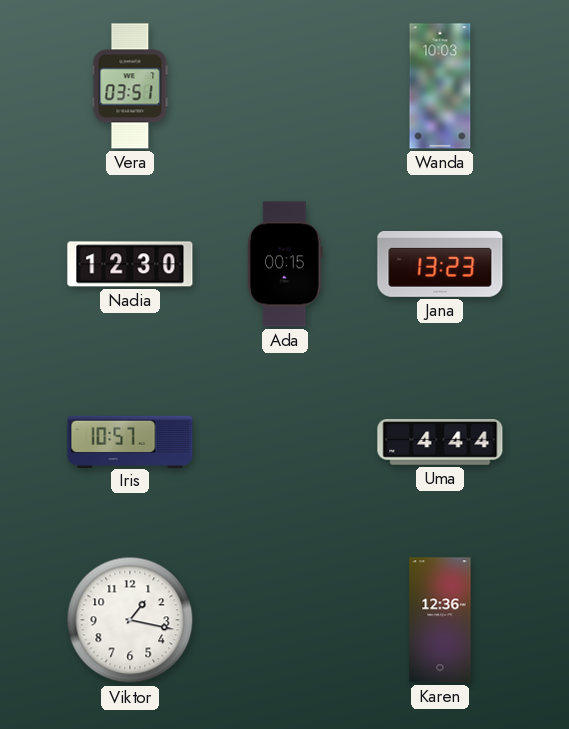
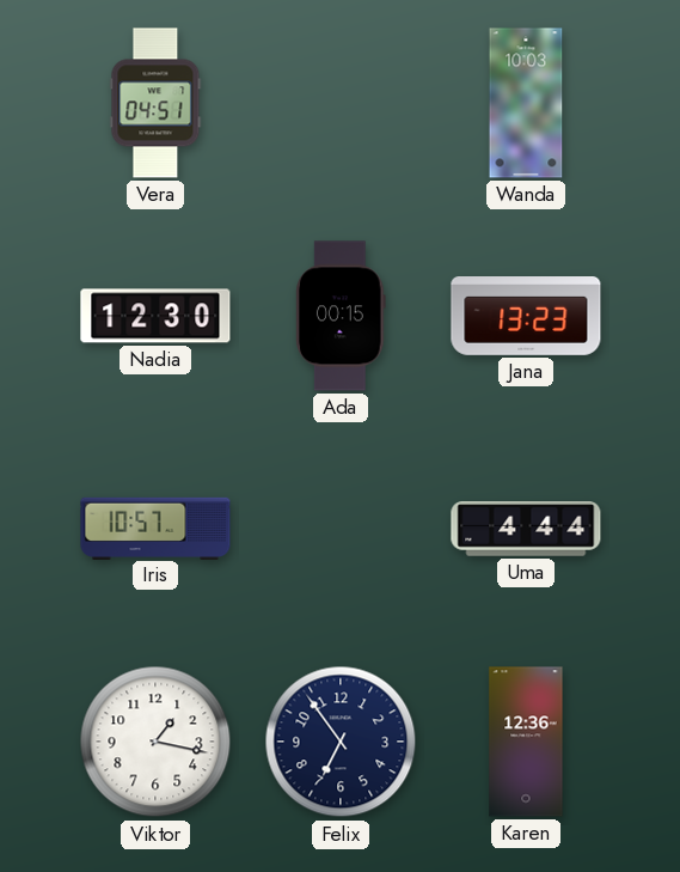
Vera: 03:51 -> 04:51
Felix: none -> 6:54
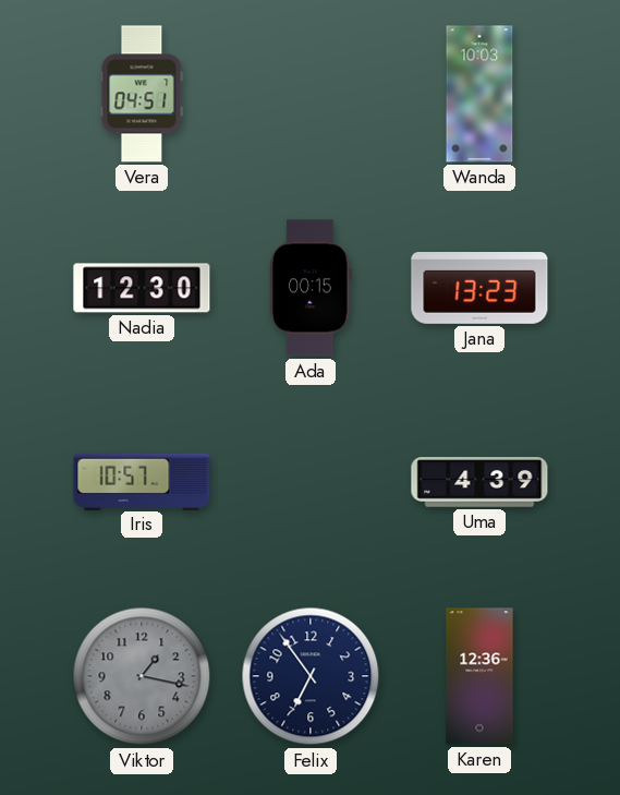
Uma: 4:44 -> 4:39
Viktor dial: white -> grey
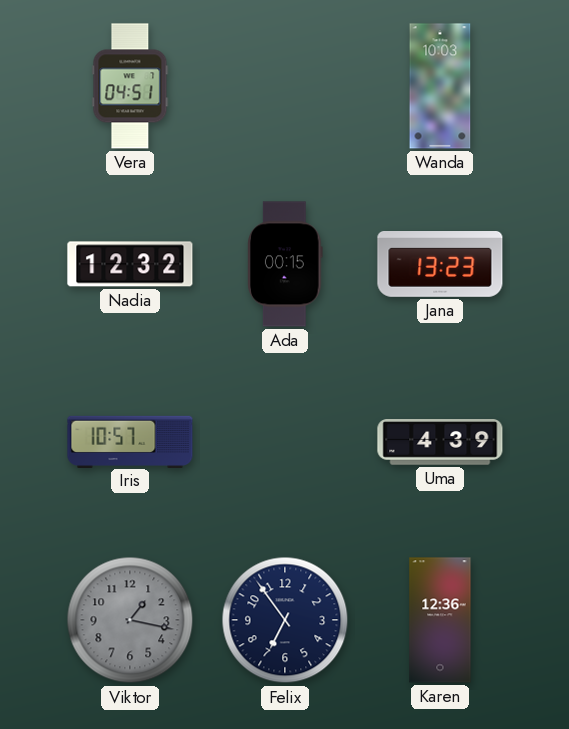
Nadia: 12:30 -> 12:32
